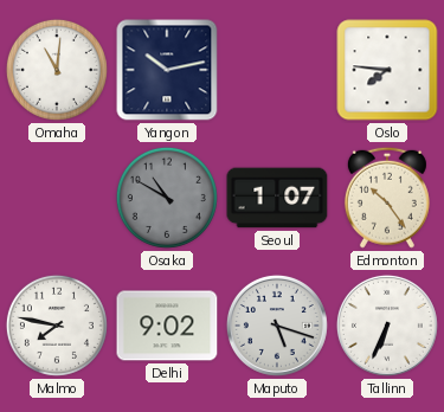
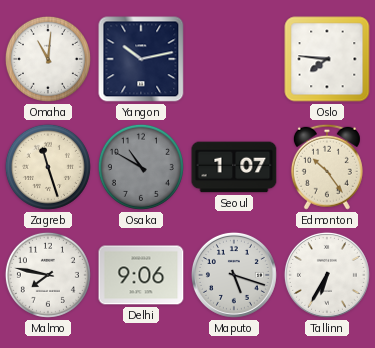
Zagreb: none -> 11:27
Delhi: 9:02 -> 9:06
Tallinn: 6:34 -> 6:35
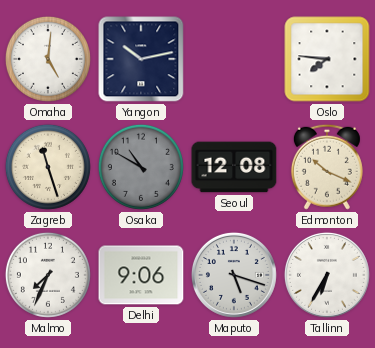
Omaha: 11:01 -> 5:01
Seoul: 1:07 -> 12:08
Edmonton: 10:24 -> 10:19
Malmo: 7:47 -> 7:34
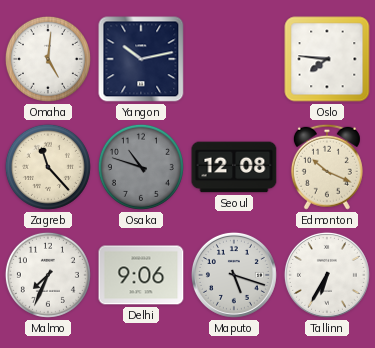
Zagreb: 11:27 -> 11:23
Osaka: 10:50 -> 10:48
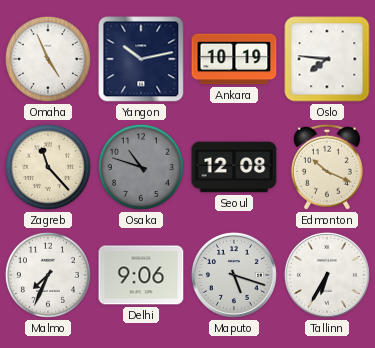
Omaha: 5:01 -> 4:56
Ankara: none -> 10:19
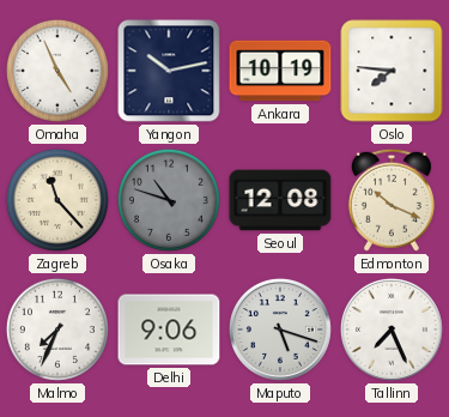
Tallinn: 6:35 -> 7:26
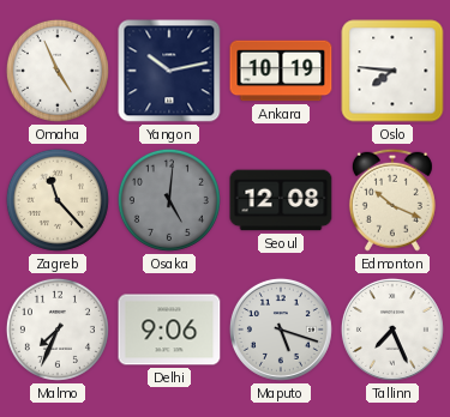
Osaka: 10:48 -> 5:01
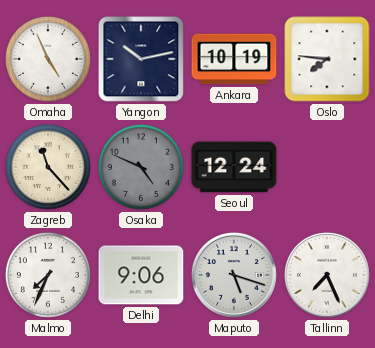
Osaka: 5:01 -> 4:49
Seoul: 12:08 -> 12:24
Edmonton: 10:19 -> none
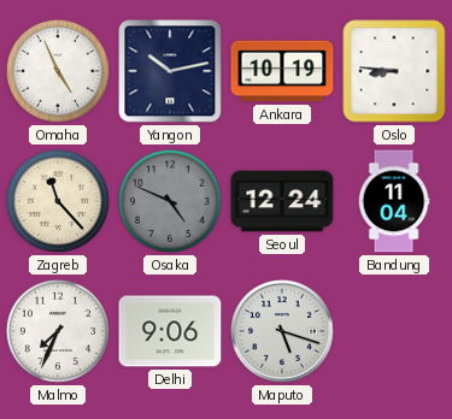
Oslo: 7:46 -> 8:46
Bandung: none -> 11:04
Tallinn: 7:26 -> none
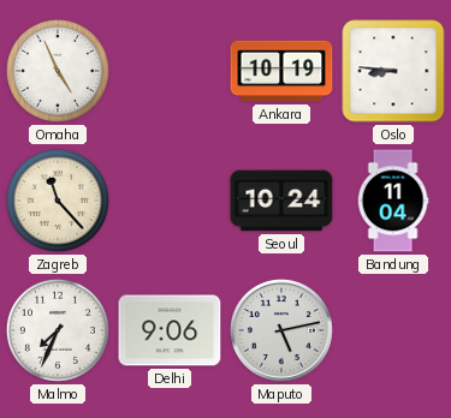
Yangon: 10:13 -> none
Osaka: 4:49 -> none
Seoul: 12:24 -> 10:24
Maputo: 5:18 -> 5:13
